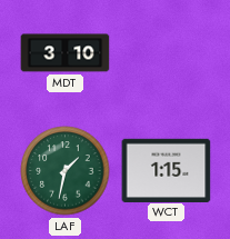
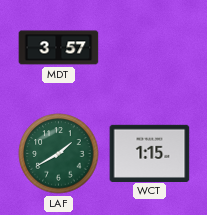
MDT: 3:10 -> 3:57
LAF: 1:32 -> 1:40
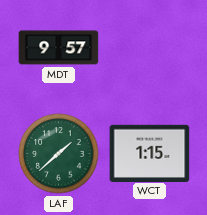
MDT: 3:57 -> 9:57
LAF: 1:40 -> 1:38
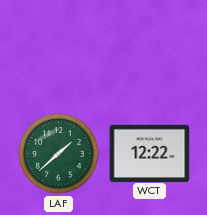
MDT: 9:57 -> none
WCT: 1:15 -> 12:22
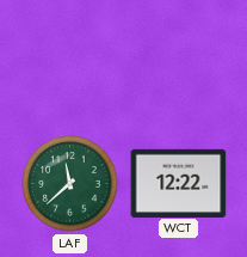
LAF: 1:38 -> 11:38
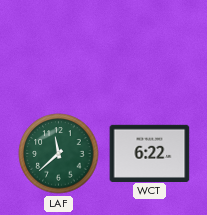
WCT: 12:22 -> 6:22
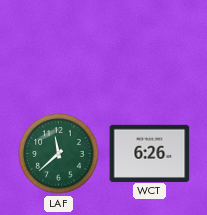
WCT: 6:22 -> 6:26
